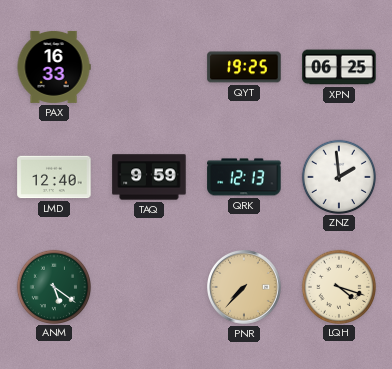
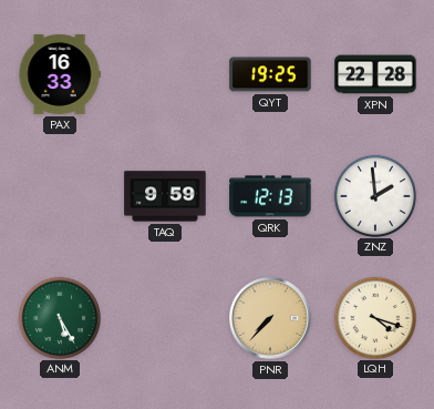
XPN: 06:25 -> 22:28
LMD: 12:40 -> none
ANM: 5:21 -> 5:25
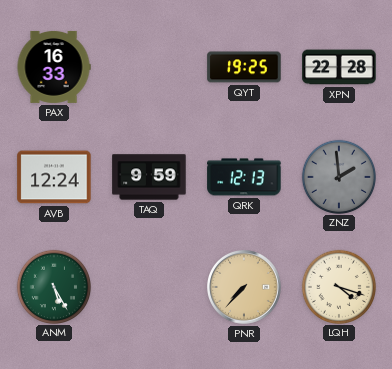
AVB: none -> 12:24
ZNZ dial: white -> grey
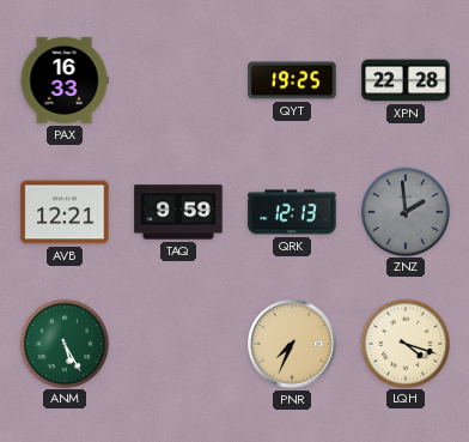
AVB: 12:24 -> 12:21
PNR: 7:37 -> 7:34
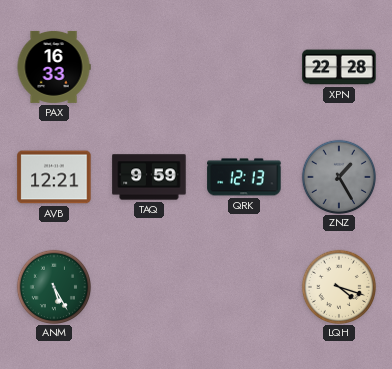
QYT: 19:25 -> none
ZNZ: 1:59 -> 1:25
PNR: 7:34 -> none
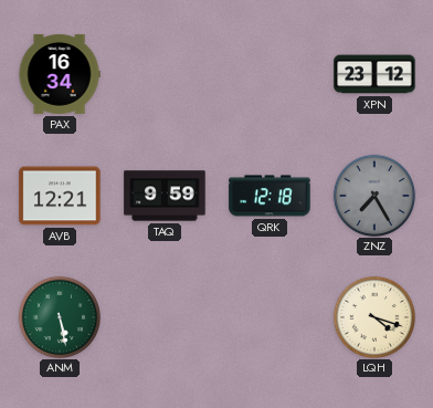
PAX: 16:33 -> 16:34
XPN: 22:28 -> 23:12
QRK: 12:13 -> 12:18
ZNZ: 1:25 -> 7:25
ANM: 5:25 -> 5:28
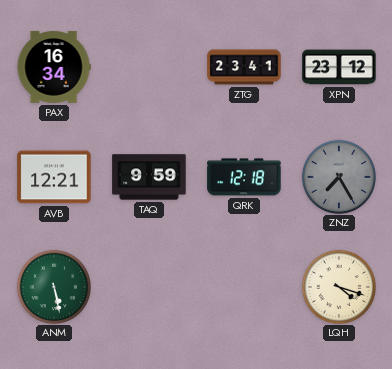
ZTG: none -> 23:41
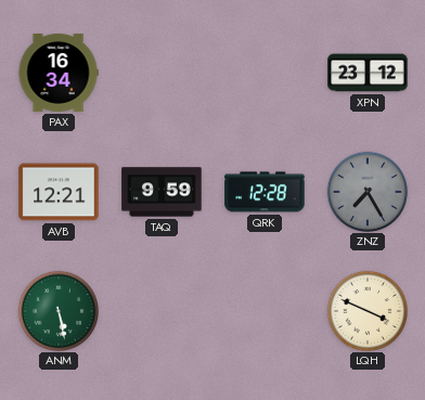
ZTG: 23:41 -> none
QRK: 12:18 -> 12:28
LQH: 4:18 -> 3:49
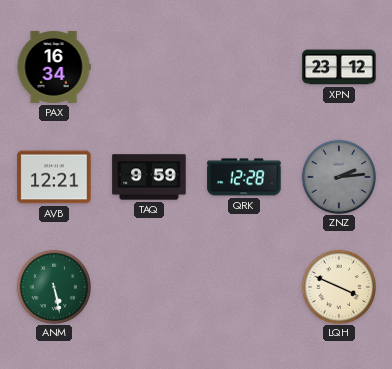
ZNZ: 7:25 -> 2:14
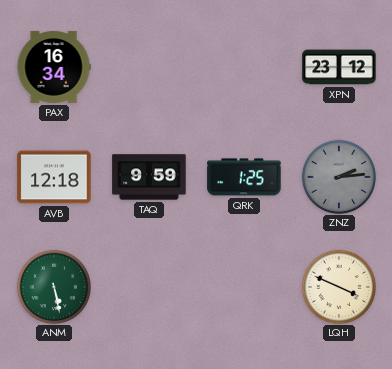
AVB: 12:21 -> 12:18
QRK: 12:28 -> 1:25
